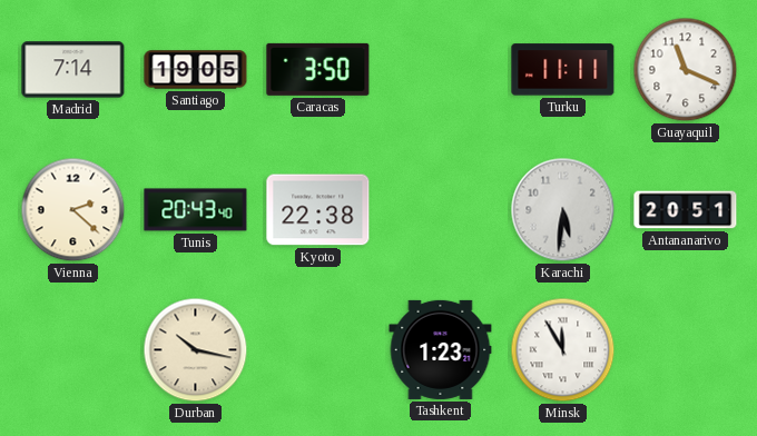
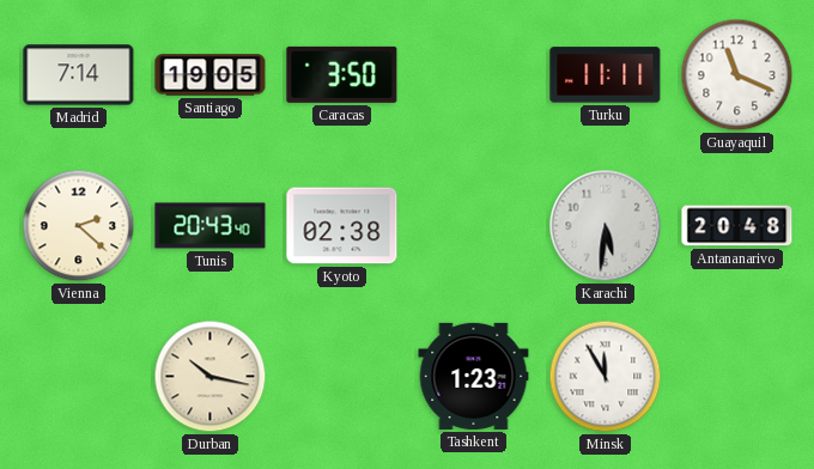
Kyoto: 22:38 -> 02:38
Antananarivo: 20:51 -> 20:48
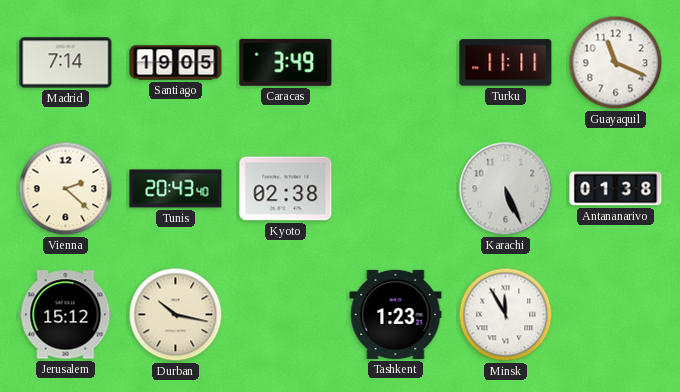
Caracas: 3:50 -> 3:49
Karachi: 5:31 -> 5:26
Antananarivo: 20:48 -> 01:38
Jerusalem: none -> 15:12
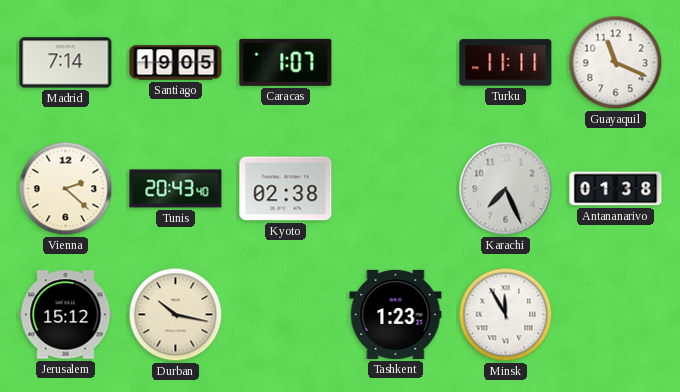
Caracas: 3:49 -> 1:07
Karachi: 5:26 -> 7:26
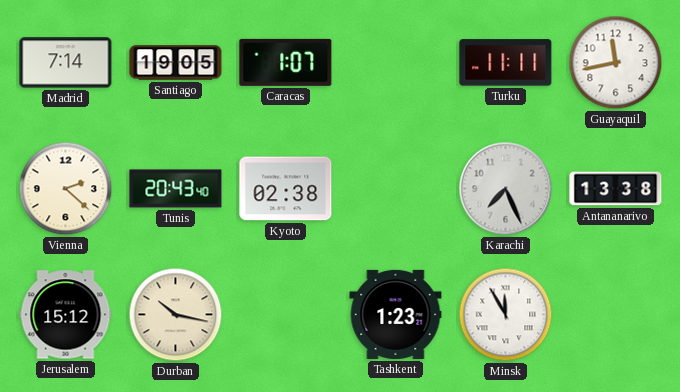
Guayaquil: 11:19 -> 11:43
Antananarivo: 01:38 -> 13:38
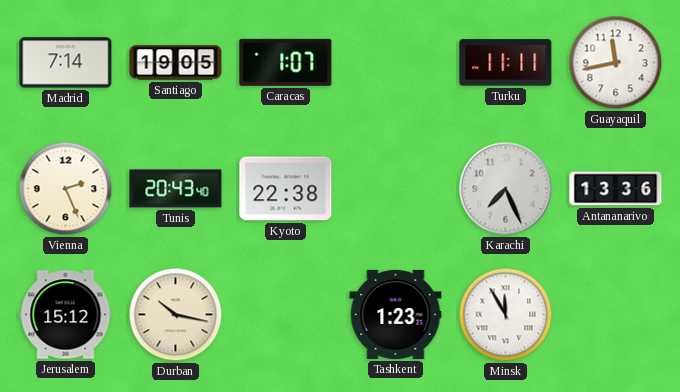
Vienna: 2:22 -> 2:26
Kyoto: 02:38 -> 22:38
Antananarivo: 13:38 -> 13:36
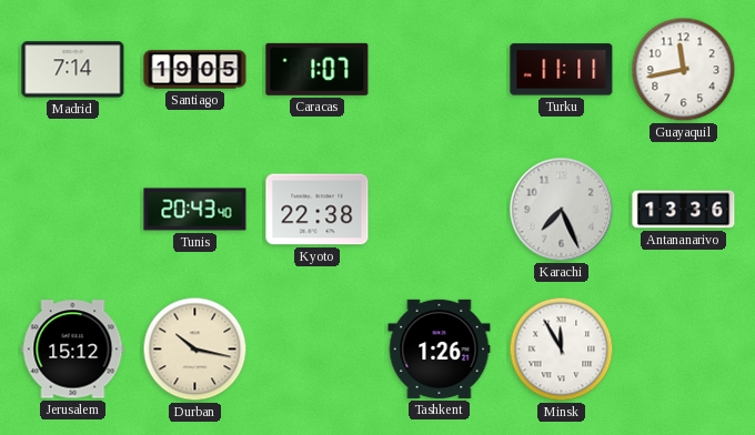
Vienna: 2:26 -> none
Tashkent: 1:23 -> 1:26
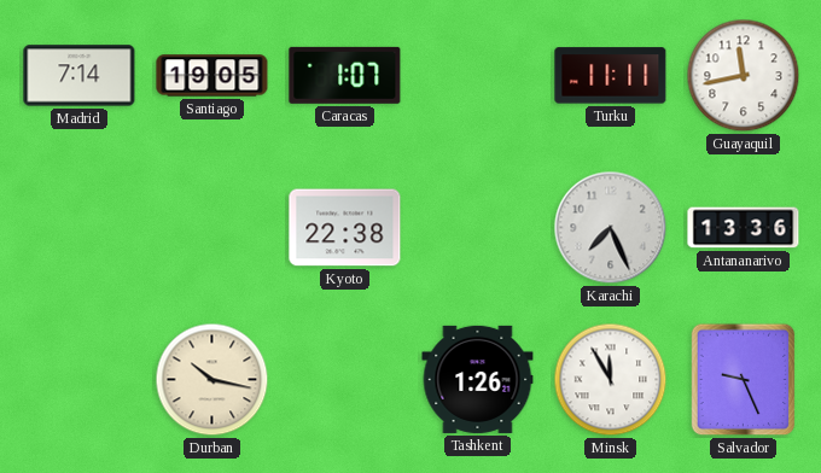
Tunis: 20:43 -> none
Jerusalem: 15:12 -> none
Salvador: none -> 9:26
